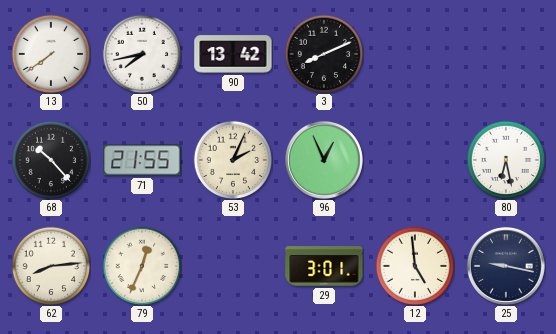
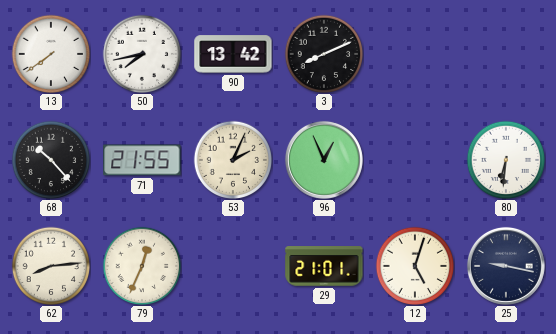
80: 6:28 -> 6:31
29: 3:01 -> 21:01
12: 4:59 -> 5:03
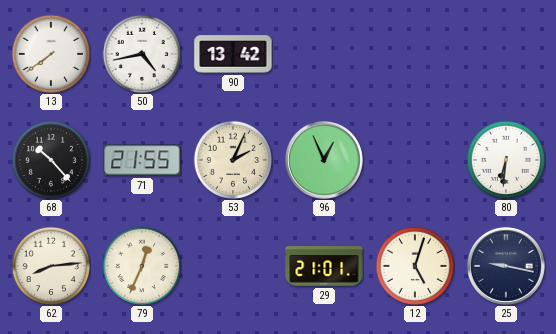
50: 7:43 -> 4:43
3: 8:11 -> none
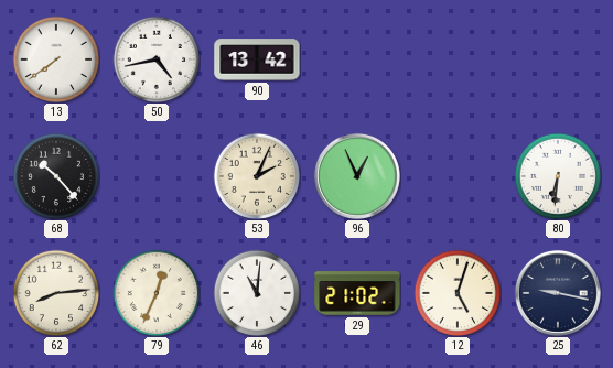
71: 21:55 -> none
46: none -> 11:01
29: 21:01 -> 21:02
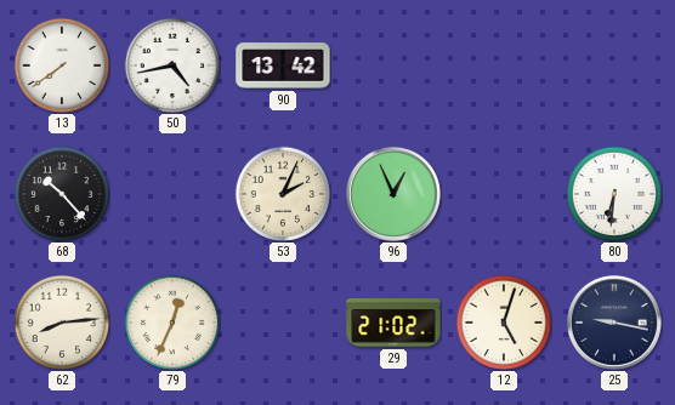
46: 11:01 -> none
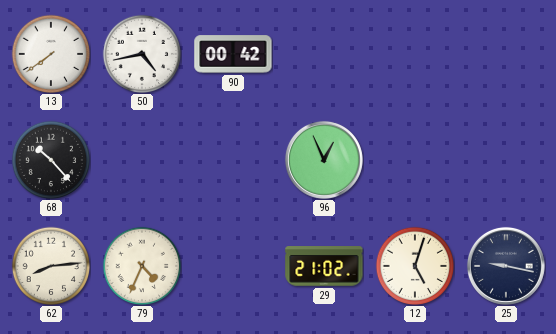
90: 13:42 -> 00:42
53: 2:04 -> none
80: 6:31 -> none
79: 12:34 -> 4:34
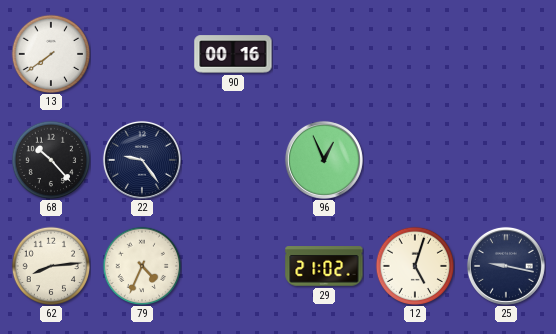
50: 4:43 -> none
90: 00:42 -> 00:16
22: none -> 9:24
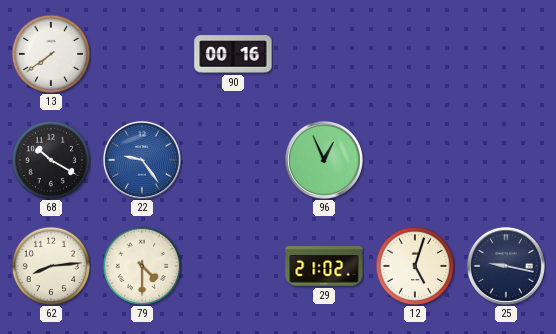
68: 10:23 -> 10:20
22 dial: navy -> blue
79: 4:34 -> 4:30
